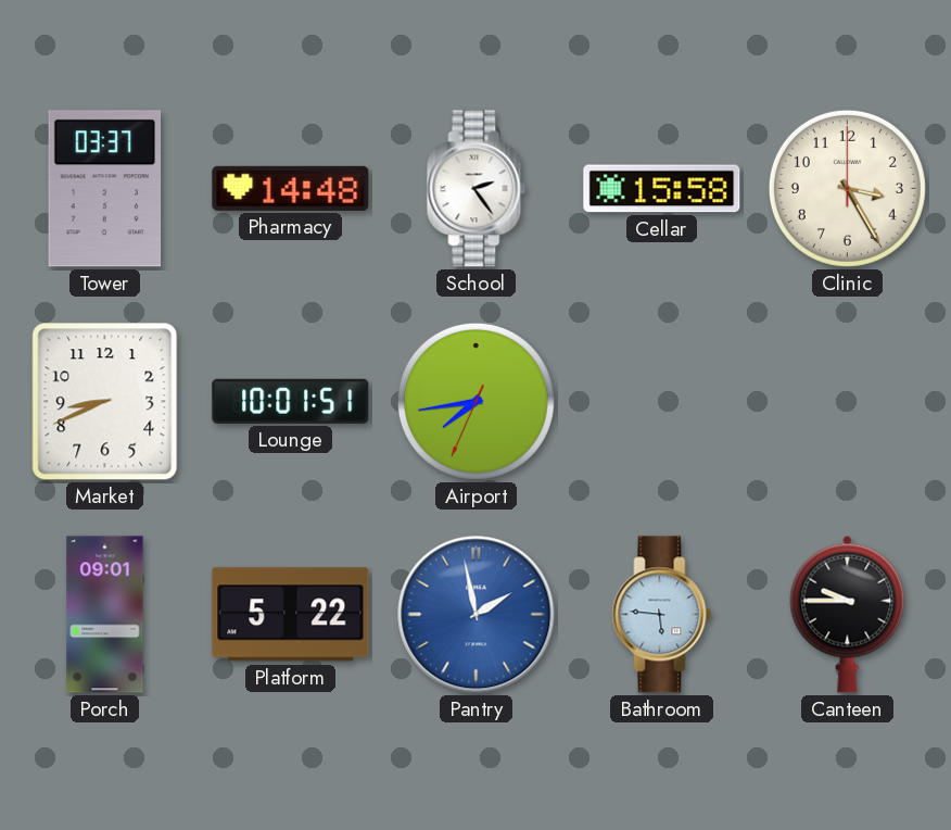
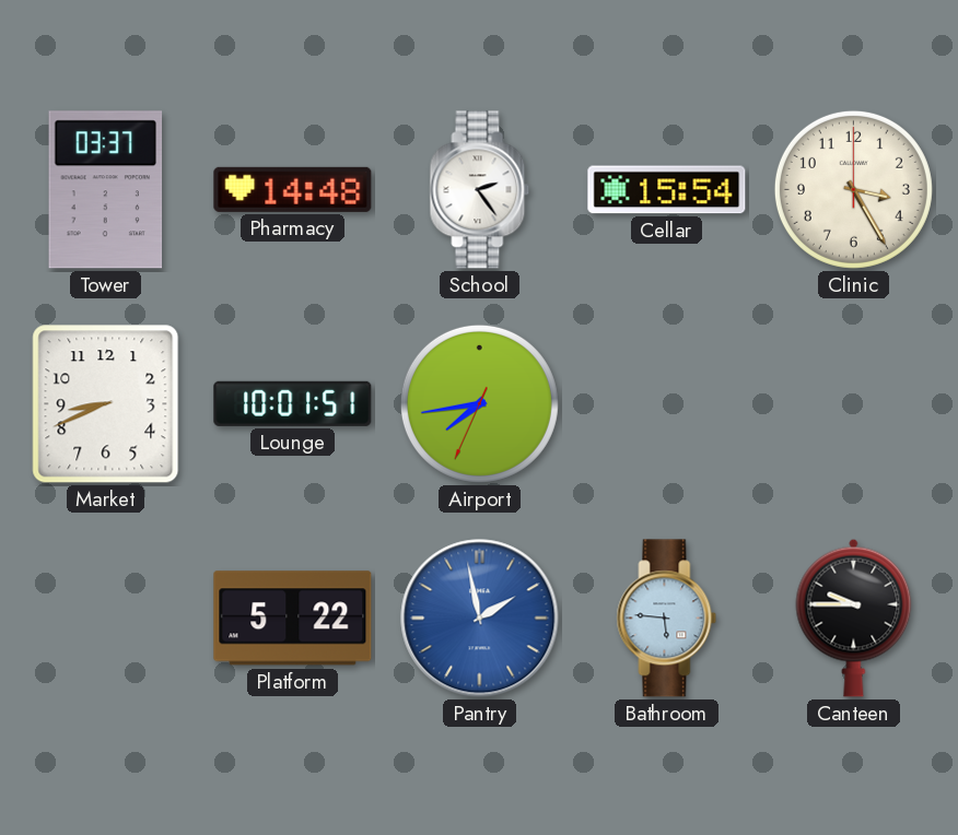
Cellar: 15:58 -> 15:54
Porch: 09:01 -> none
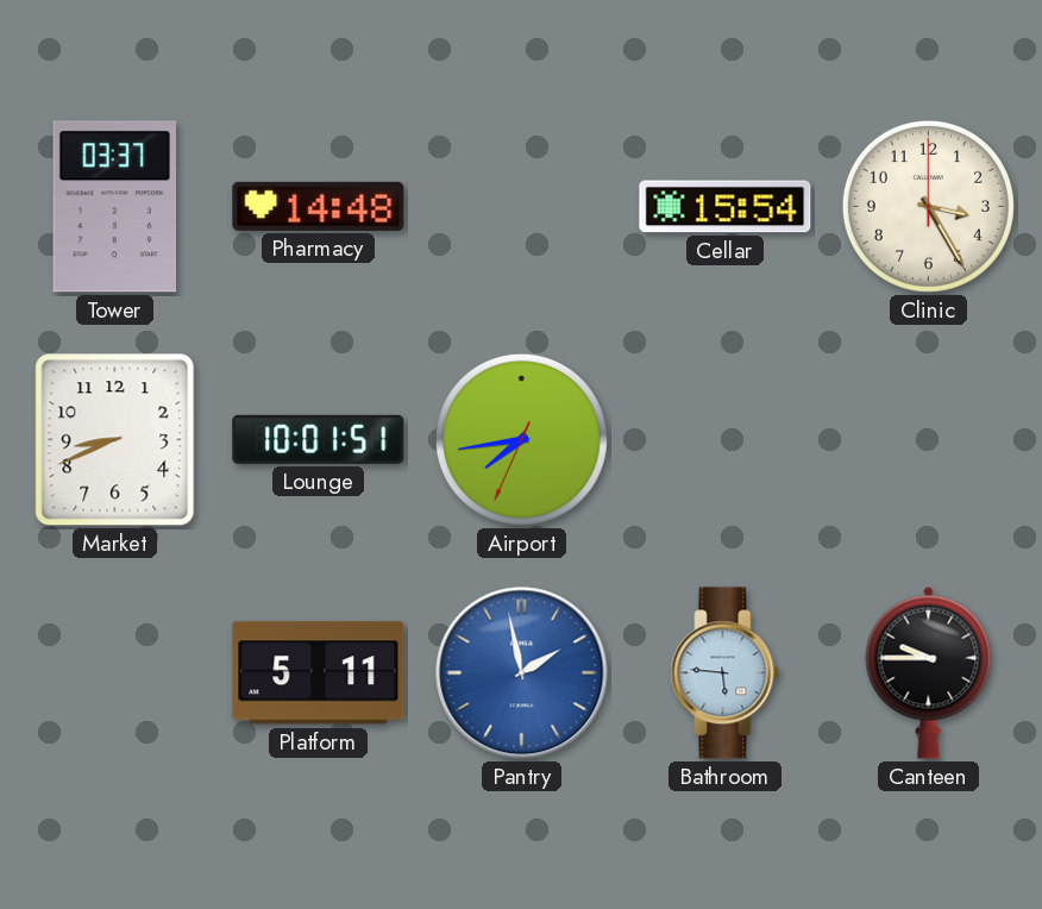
School: 2:24 -> none
Platform: 5:22 -> 5:11
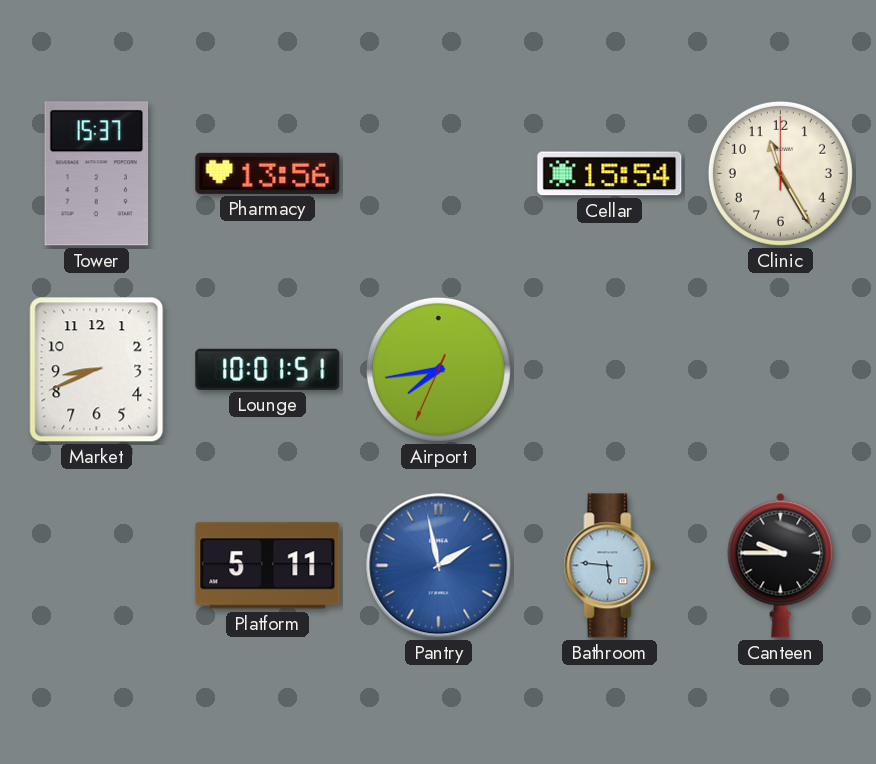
Tower: 03:37 -> 15:37
Pharmacy: 14:48 -> 13:56
Clinic: 3:25 -> 11:25
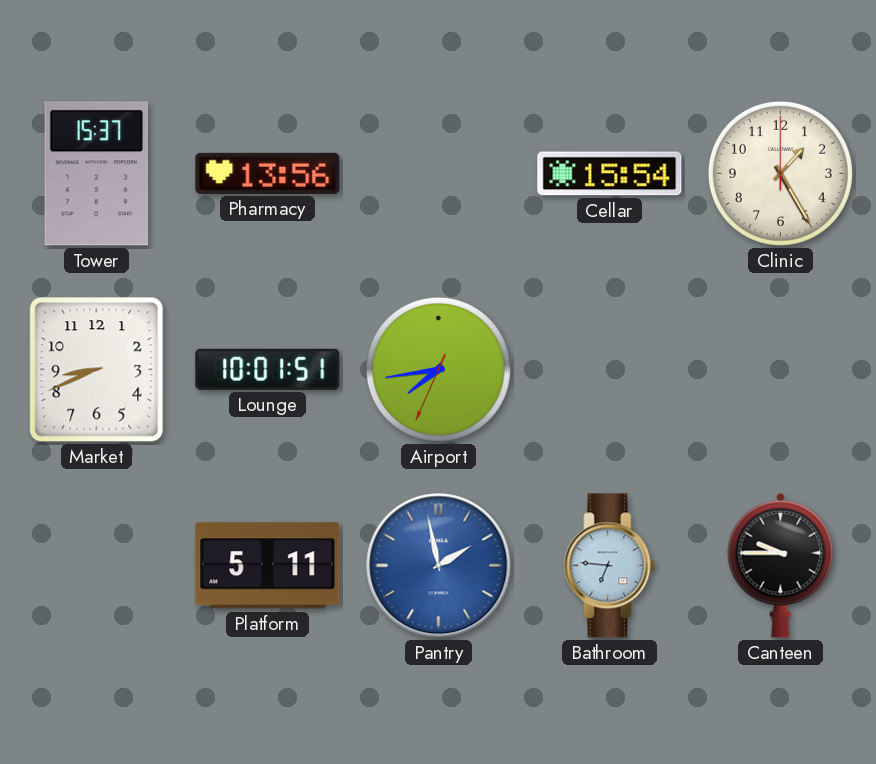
Clinic: 11:25 -> 1:25
Bathroom: 5:46 -> 6:46
